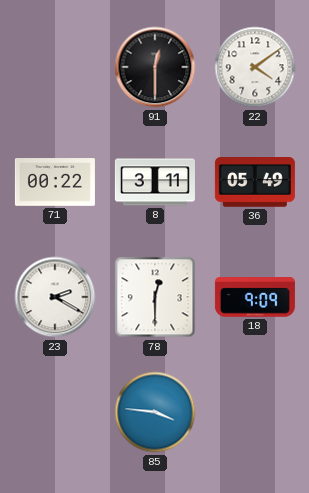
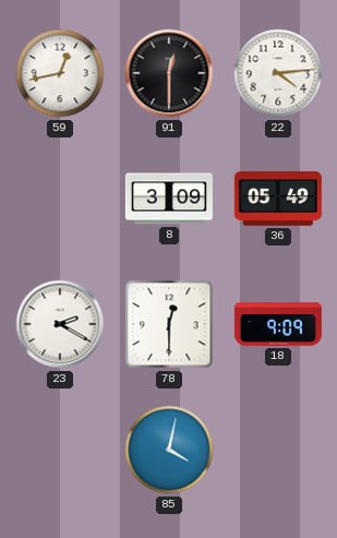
59: none -> 12:43
22: 4:09 -> 4:14
71: 00:22 -> none
8: 3:11 -> 3:09
85: 3:46 -> 4:02
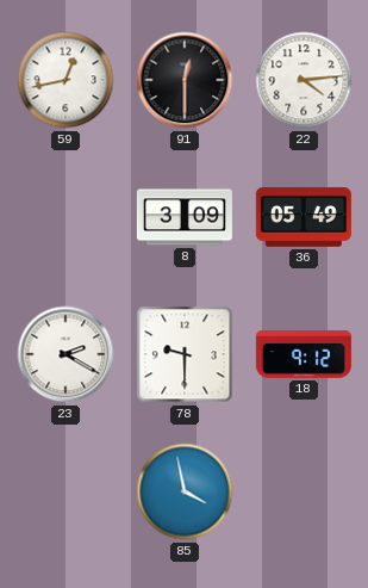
78: 12:30 -> 9:30
18: 9:09 -> 9:12
85: 4:02 -> 3:58
